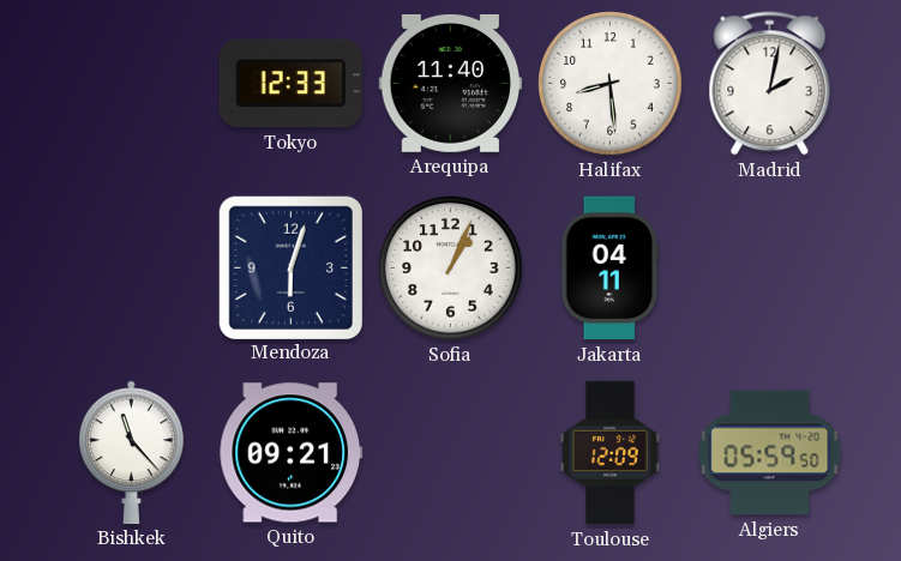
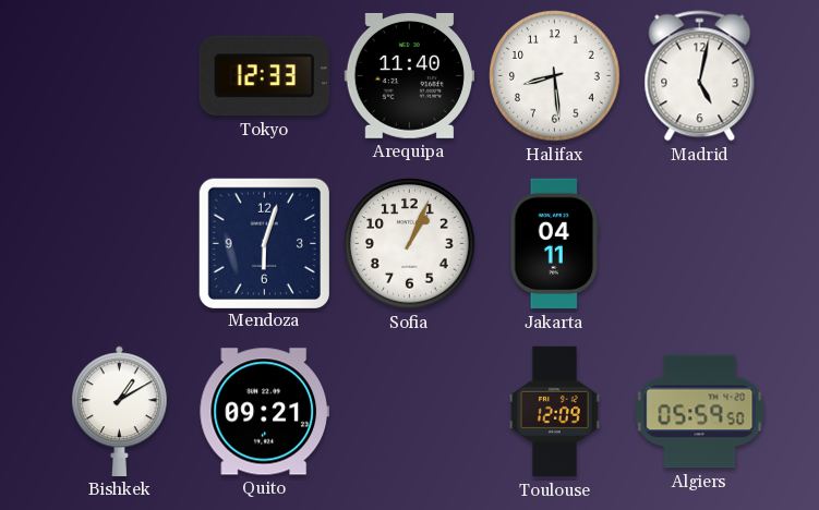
Madrid: 2:02 -> 5:02
Bishkek: 11:23 -> 1:10
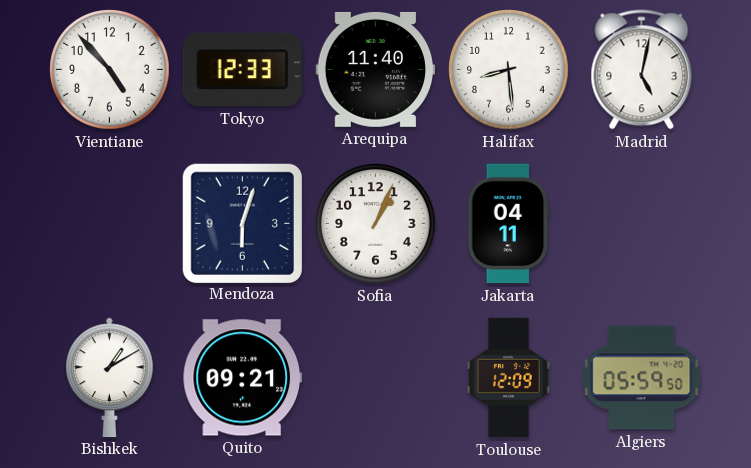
Vientiane: none -> 4:53
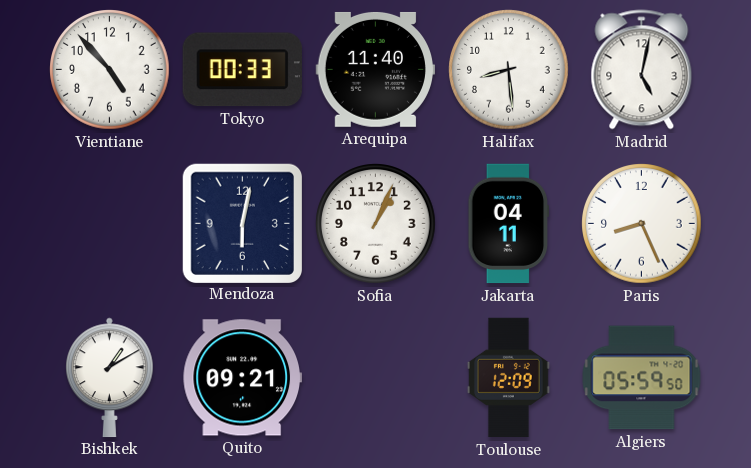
Tokyo: 12:33 -> 00:33
Mendoza: 6:03 -> 6:02
Paris: none -> 8:26
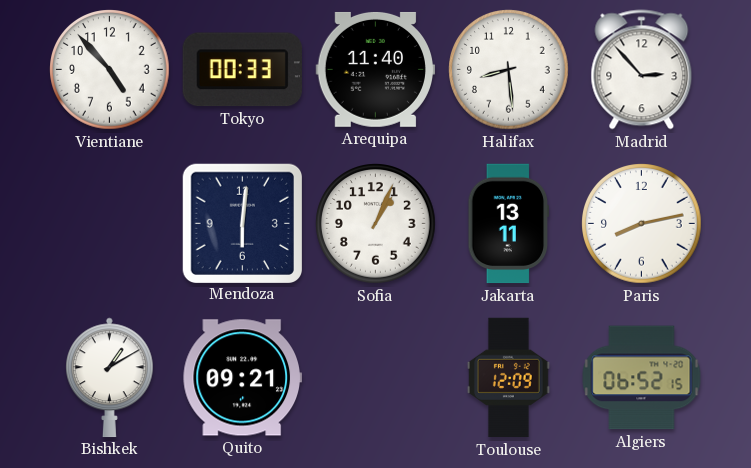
Madrid: 5:02 -> 2:53
Mendoza: 6:02 -> 6:01
Jakarta: 04:11 -> 13:11
Paris: 8:26 -> 8:13
Algiers: 05:59 -> 06:52
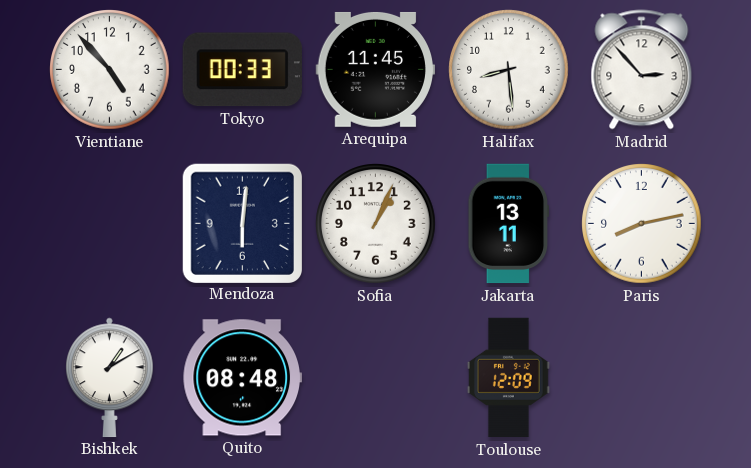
Arequipa: 11:40 -> 11:45
Quito: 09:21 -> 08:48
Algiers: 06:52 -> none
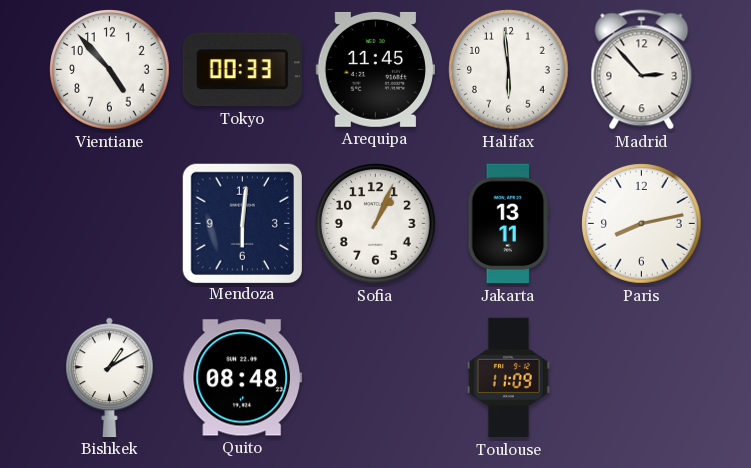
Halifax: 8:29 -> 5:59
Toulouse: 12:09 -> 11:09
